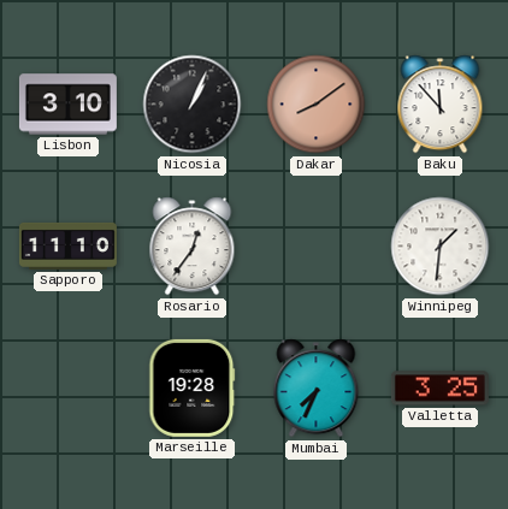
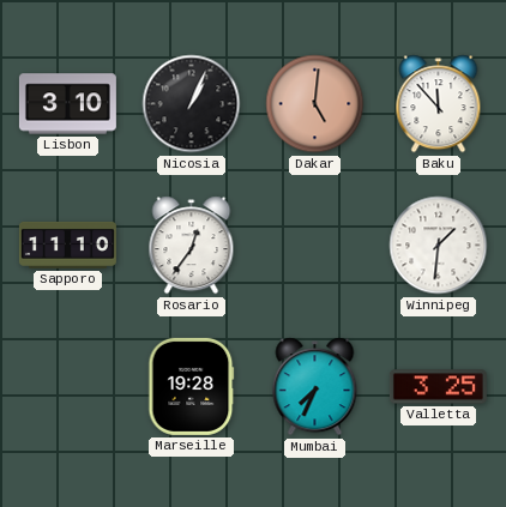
Dakar: 8:09 -> 5:01
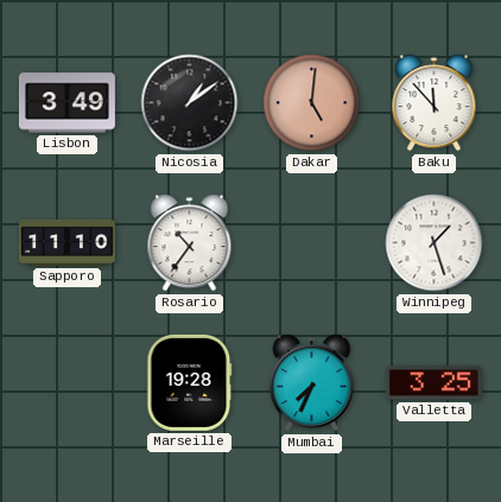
Lisbon: 3:10 -> 3:49
Nicosia: 1:04 -> 1:09
Rosario: 12:36 -> 10:36
Winnipeg: 1:31 -> 1:27
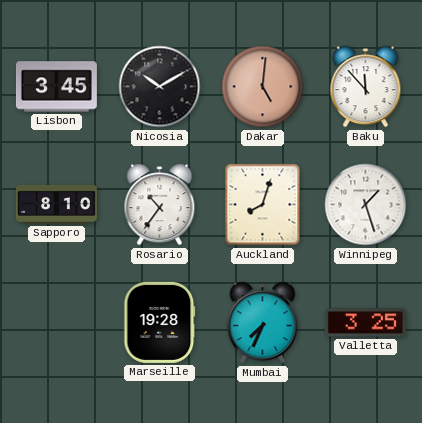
Lisbon: 3:49 -> 3:45
Nicosia: 1:09 -> 10:10
Sapporo: 11:10 -> 8:10
Auckland: none -> 8:03
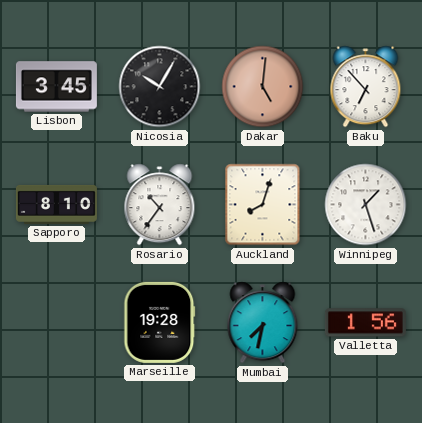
Nicosia: 10:10 -> 10:05
Baku: 11:53 -> 6:53
Mumbai: 7:34 -> 7:32
Valletta: 3:25 -> 1:56
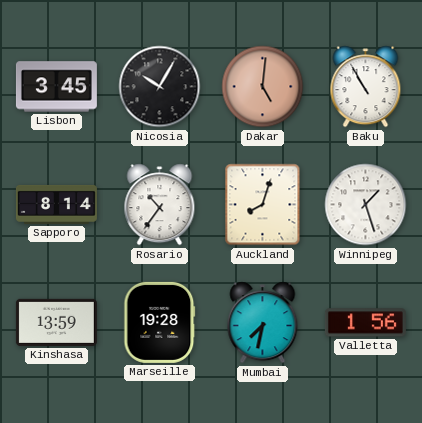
Baku: 6:53 -> 10:55
Sapporo: 8:10 -> 8:14
Kinshasa: none -> 13:59
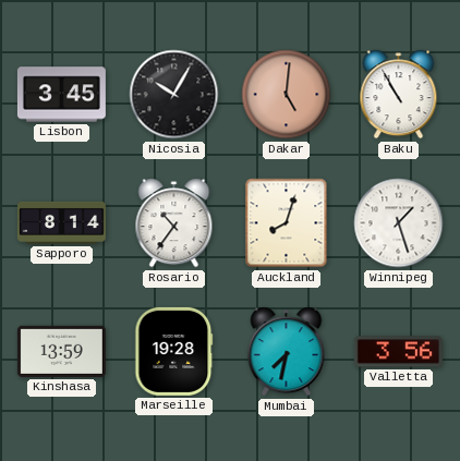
Valletta: 1:56 -> 3:56
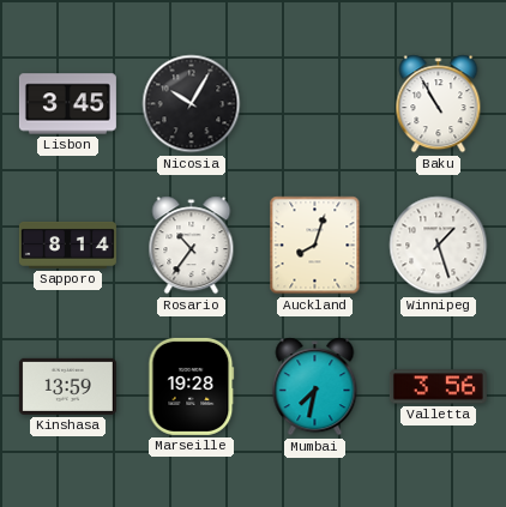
Dakar: 5:01 -> none
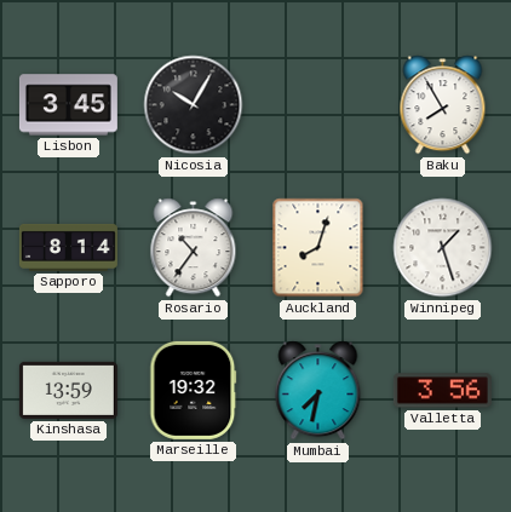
Baku: 10:55 -> 7:55
Marseille: 19:28 -> 19:32
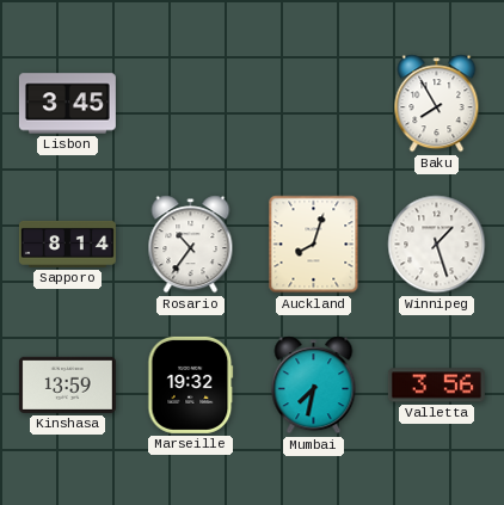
Nicosia: 10:05 -> none
